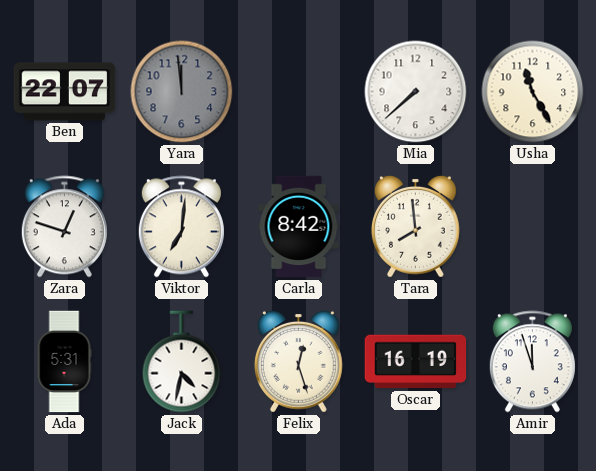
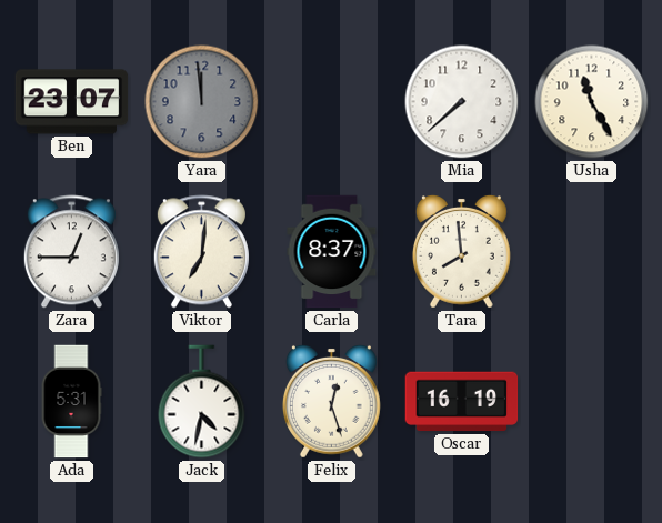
Ben: 22:07 -> 23:07
Zara: 12:48 -> 12:45
Carla: 8:42 -> 8:37
Amir: 11:57 -> none
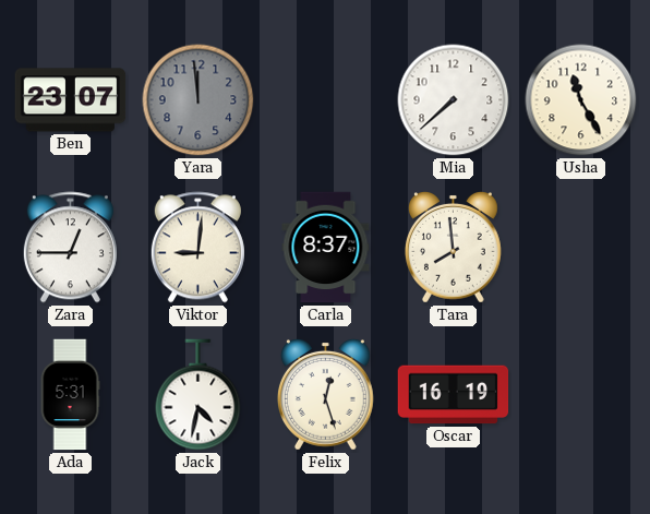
Viktor: 7:01 -> 9:01
